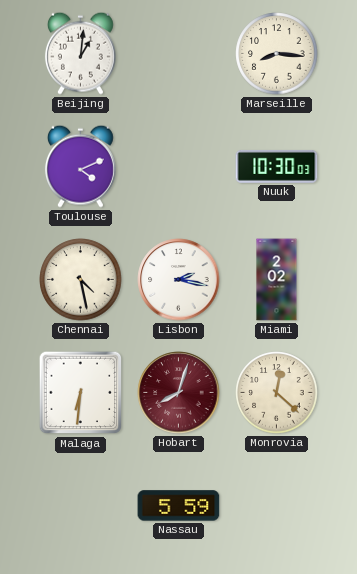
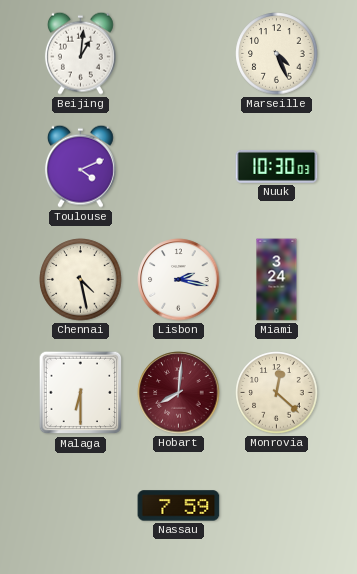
Marseille: 8:16 -> 4:26
Miami: 2:02 -> 3:24
Malaga: 6:31 -> 6:30
Hobart: 8:03 -> 8:01
Nassau: 5:59 -> 7:59
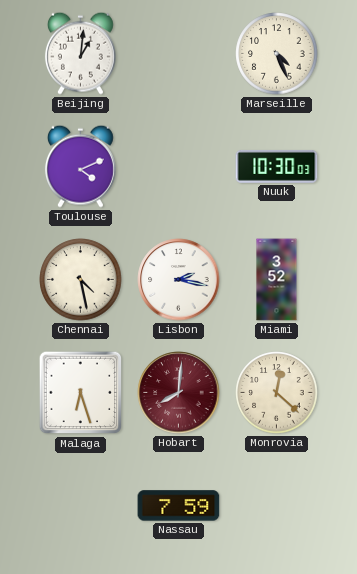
Miami: 3:24 -> 3:52
Malaga: 6:30 -> 6:27
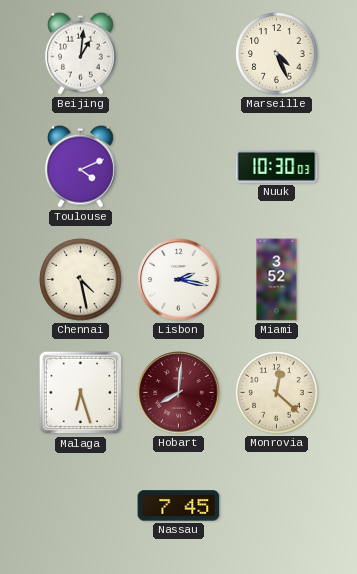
Nassau: 7:59 -> 7:45
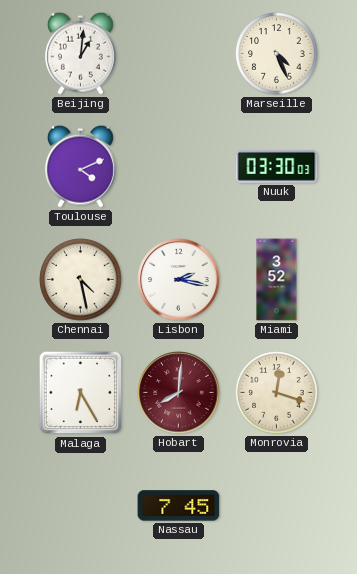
Nuuk: 10:30 -> 03:30
Malaga: 6:27 -> 6:25
Monrovia: 12:22 -> 12:18
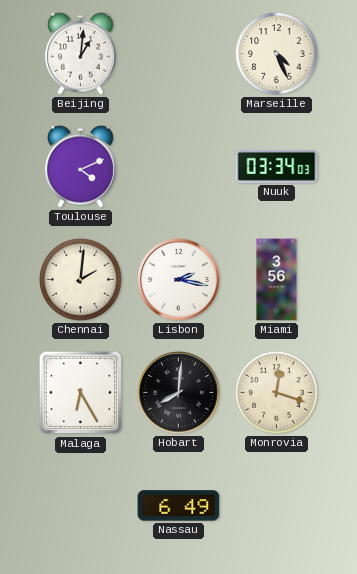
Nuuk: 03:30 -> 03:34
Chennai: 4:28 -> 2:01
Miami: 3:52 -> 3:56
Hobart dial: burgundy -> black
Nassau: 7:45 -> 6:49
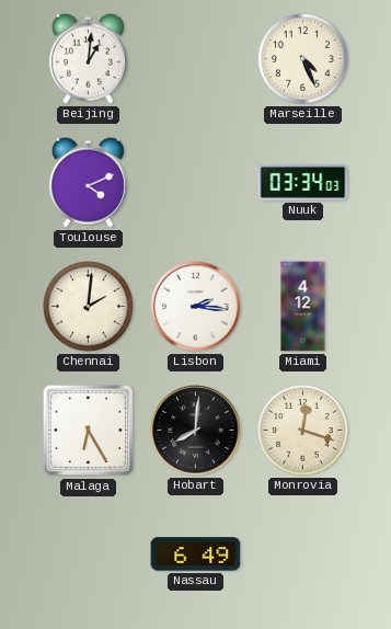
Lisbon: 2:17 -> 2:16
Miami: 3:56 -> 4:12
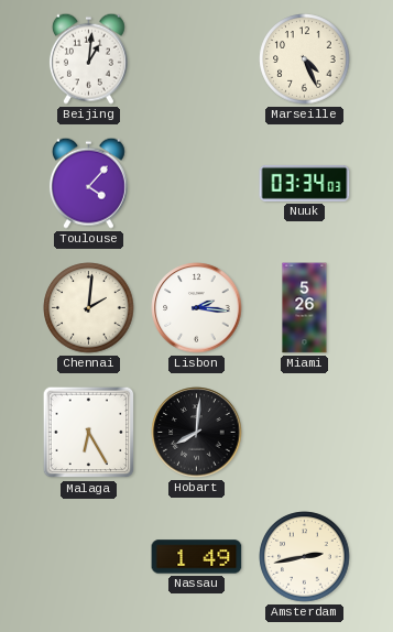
Toulouse: 4:11 -> 4:07
Miami: 4:12 -> 5:26
Monrovia: 12:18 -> none
Nassau: 6:49 -> 1:49
Amsterdam: none -> 2:43
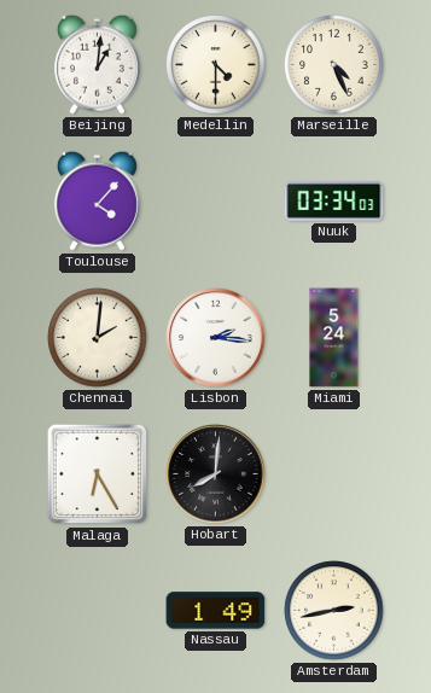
Medellin: none -> 4:30
Miami: 5:26 -> 5:24
